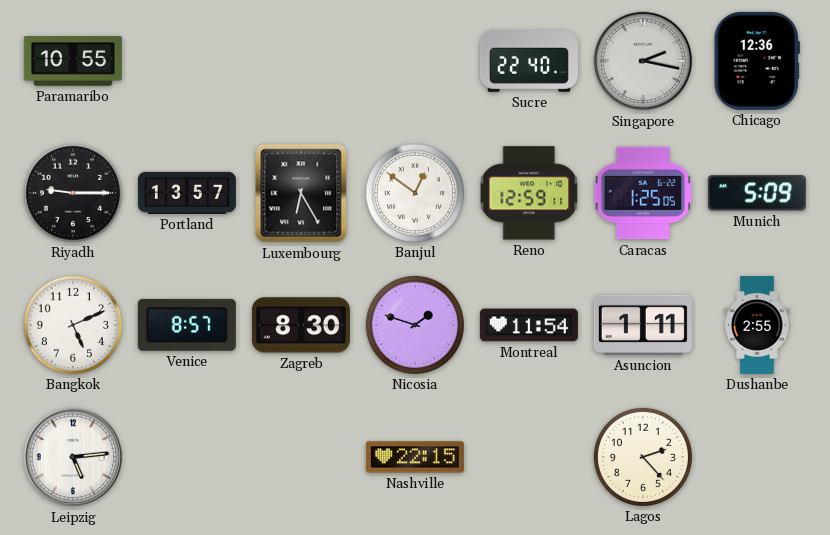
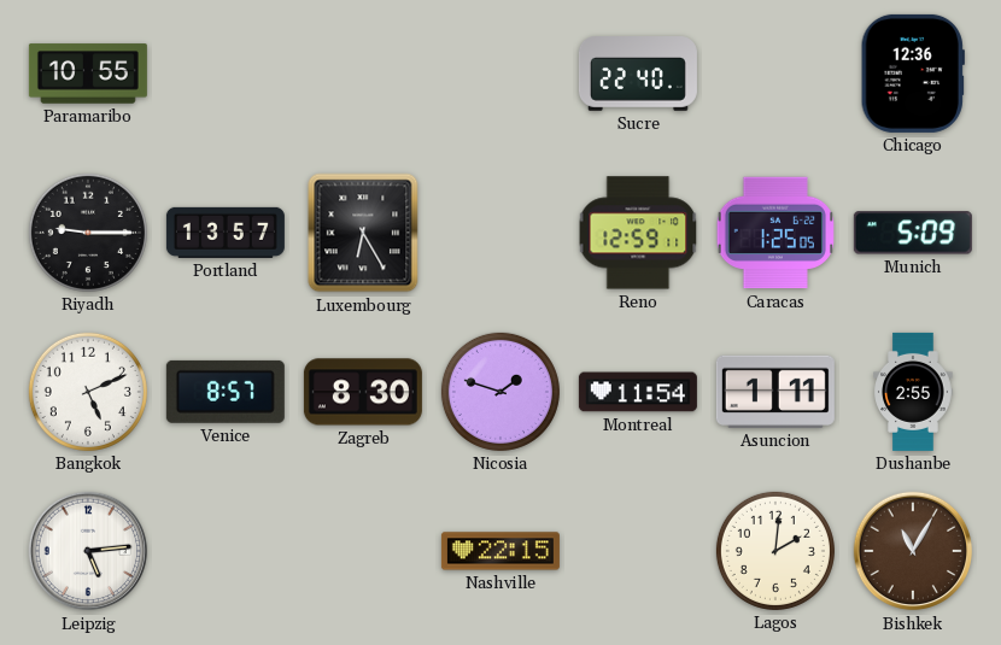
Singapore: 2:17 -> none
Banjul: 12:51 -> none
Lagos: 2:23 -> 2:01
Bishkek: none -> 11:05
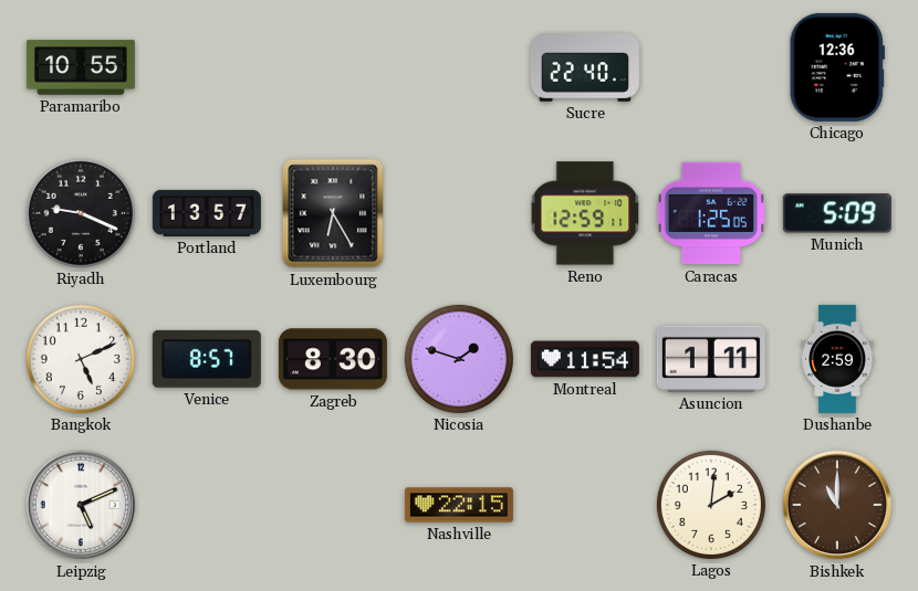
Riyadh: 9:15 -> 9:19
Dushanbe: 2:55 -> 2:59
Leipzig: 5:14 -> 5:11
Bishkek: 11:05 -> 11:00
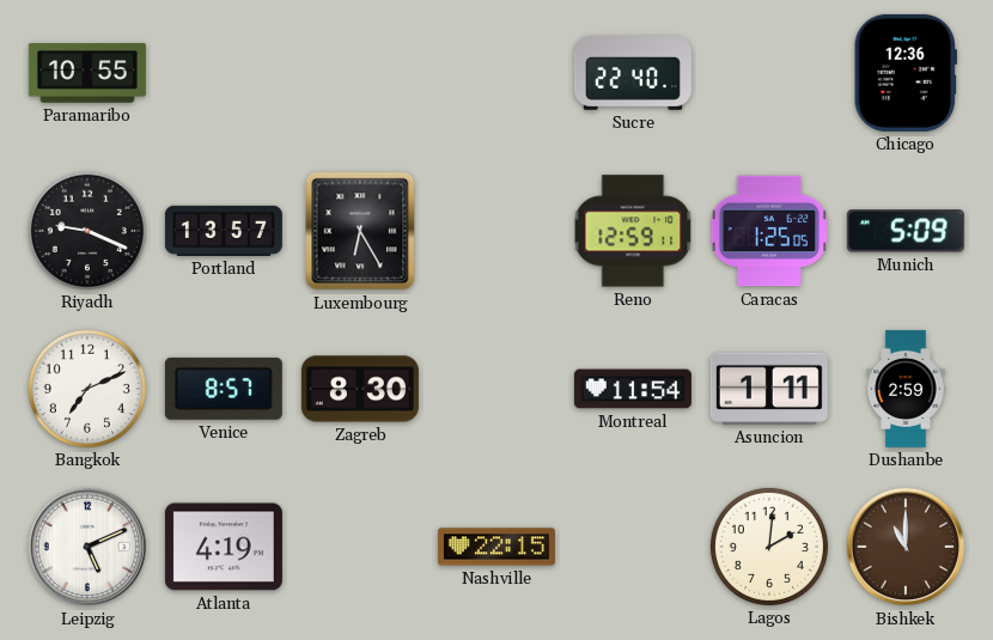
Bangkok: 5:11 -> 7:11
Nicosia: 1:48 -> none
Atlanta: none -> 4:19
